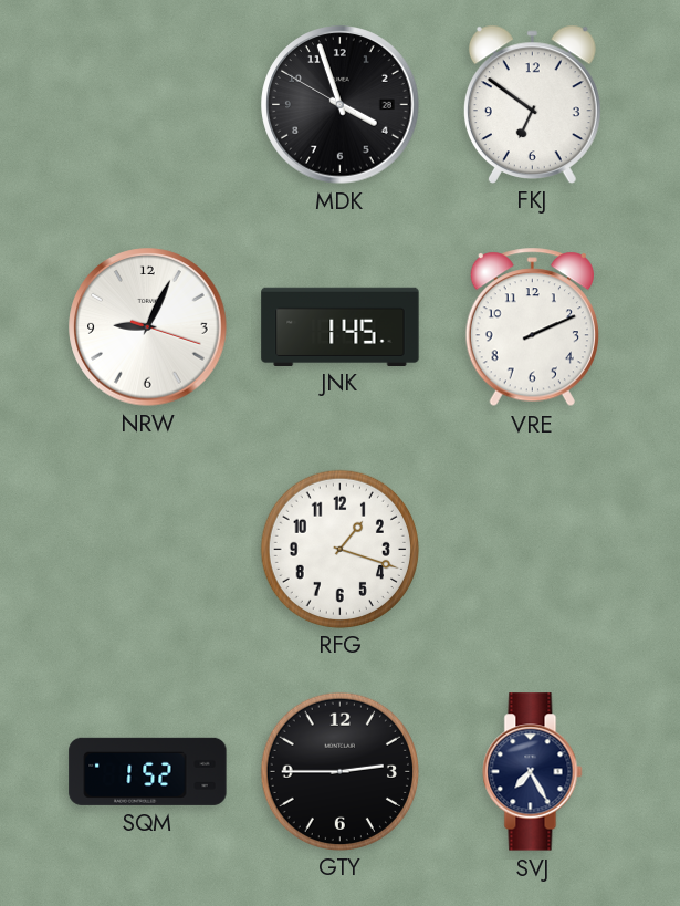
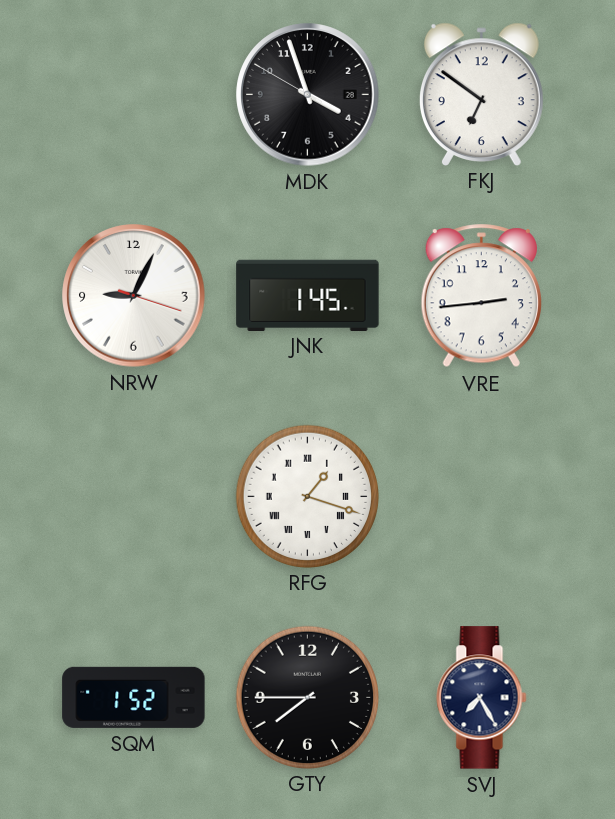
VRE: 2:11 -> 2:44
RFG numerals: Arabic -> Roman
GTY: 2:45 -> 7:45
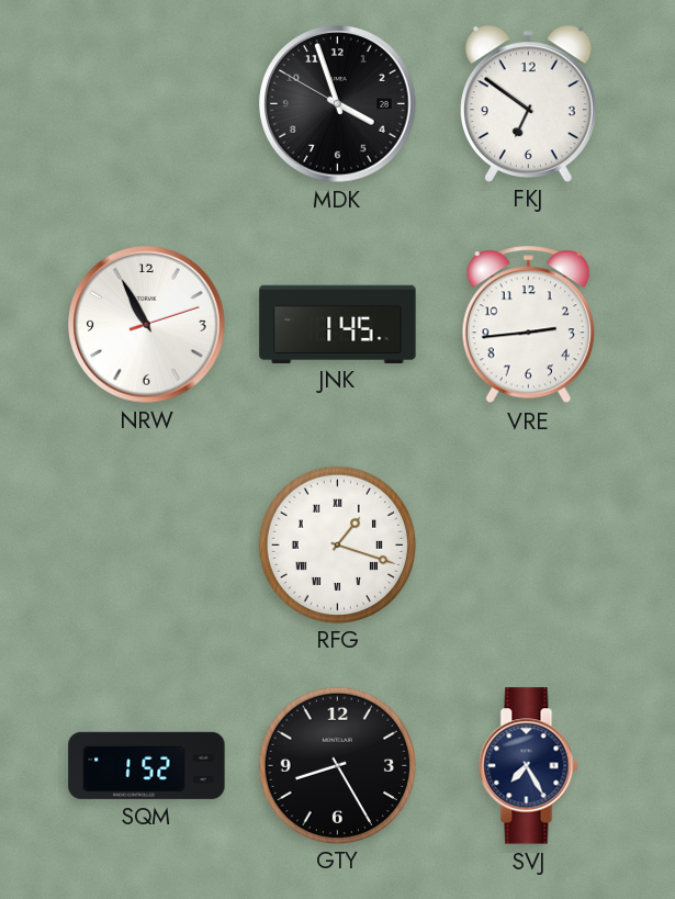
NRW: 9:04 -> 10:55
GTY: 7:45 -> 8:25
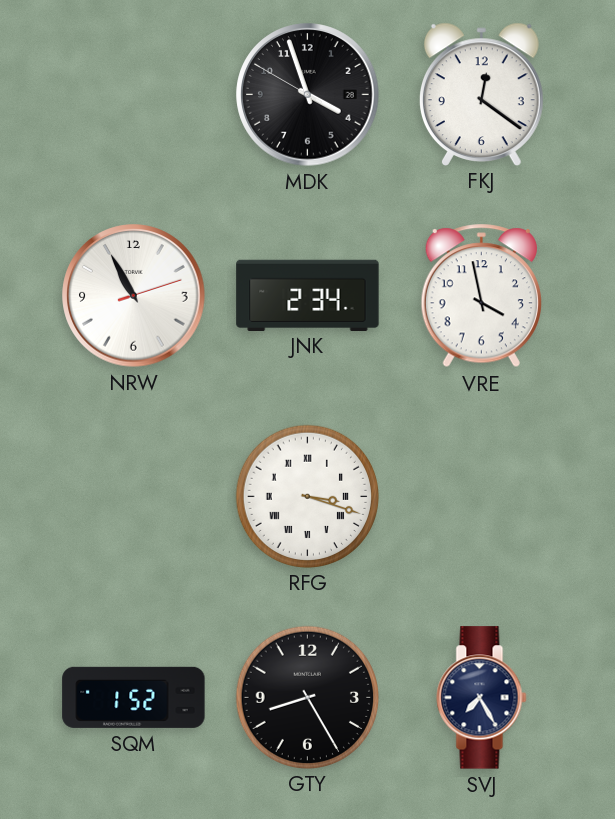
FKJ: 6:51 -> 12:21
JNK: 1:45 -> 2:34
VRE: 2:44 -> 3:58
RFG: 1:18 -> 3:18
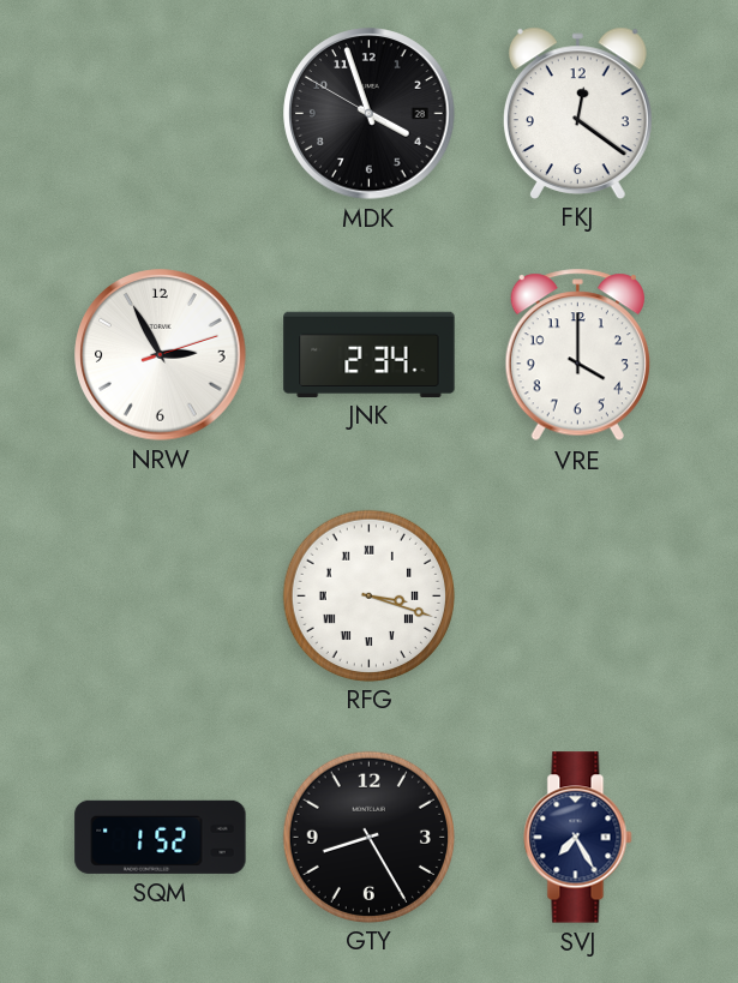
NRW: 10:55 -> 2:55
VRE: 3:58 -> 4:00
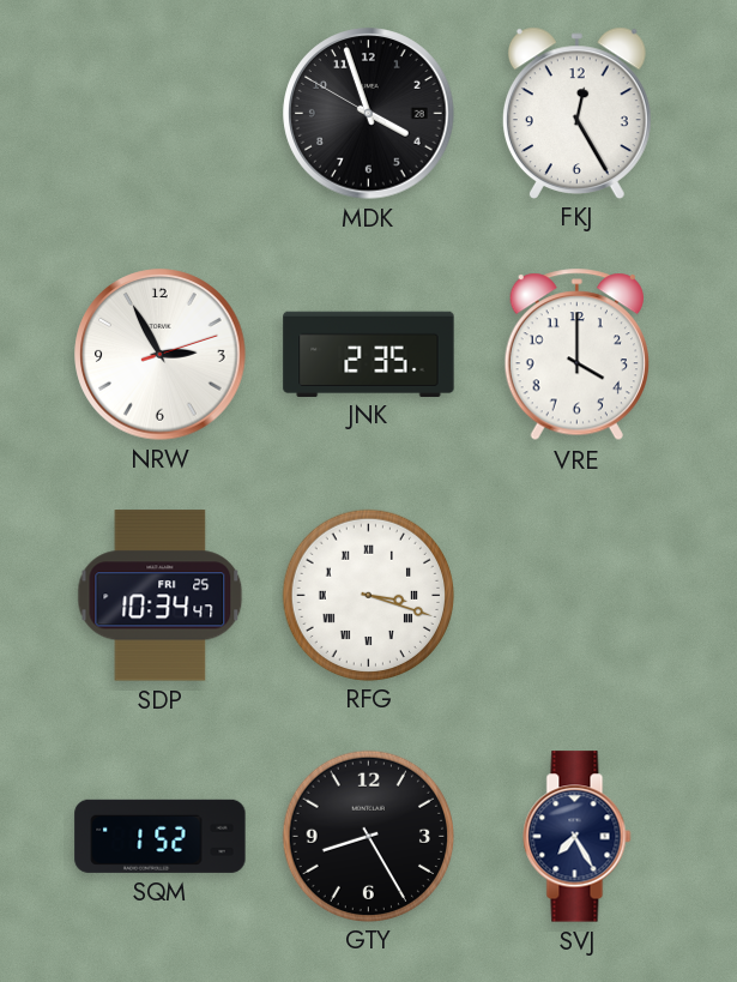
FKJ: 12:21 -> 12:25
JNK: 2:34 -> 2:35
SDP: none -> 10:34
